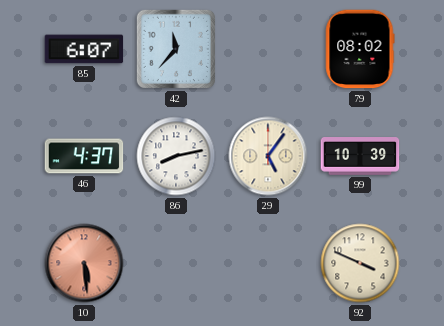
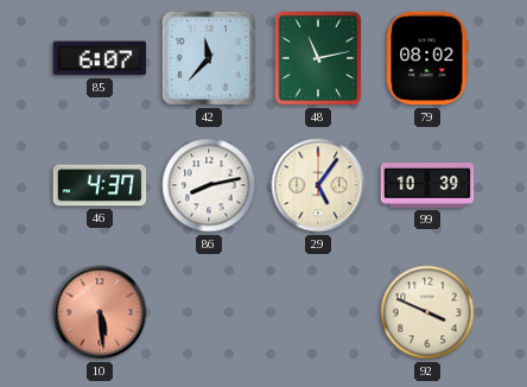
48: none -> 11:13
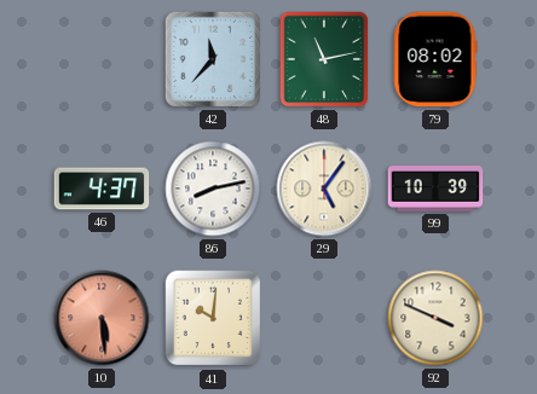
85: 6:07 -> none
41: none -> 10:01
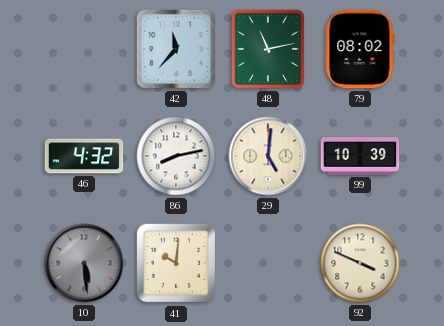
46: 4:37 -> 4:32
29: 5:06 -> 5:01
10 dial: salmon -> grey
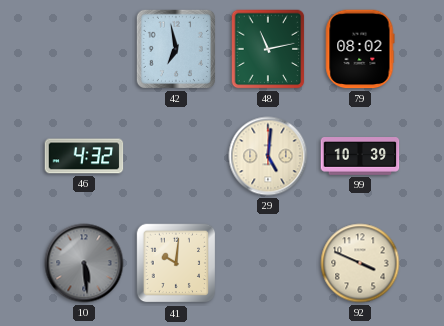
42: 11:37 -> 6:58
86: 8:13 -> none
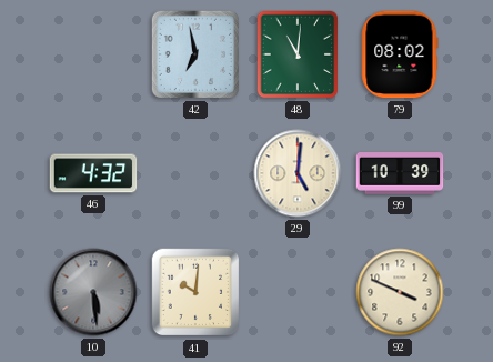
48: 11:13 -> 11:01
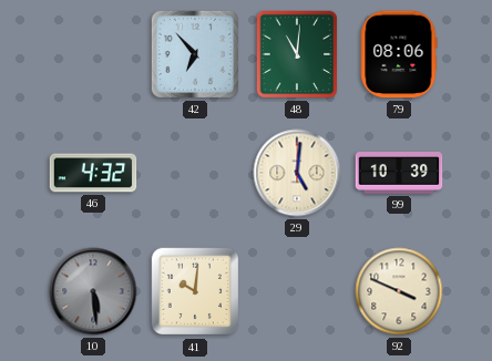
42: 6:58 -> 6:53
79: 08:02 -> 08:06
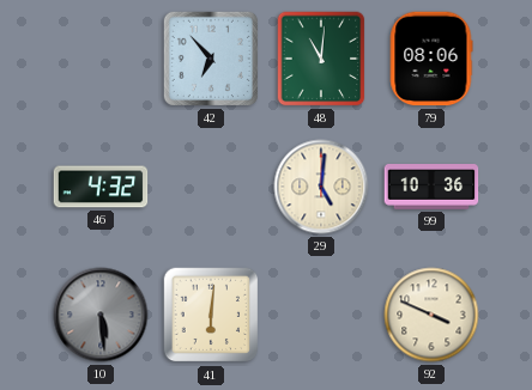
99: 10:39 -> 10:36
41: 10:01 -> 6:01
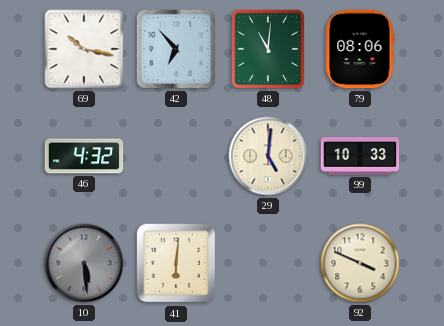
69: none -> 10:17
99: 10:36 -> 10:33
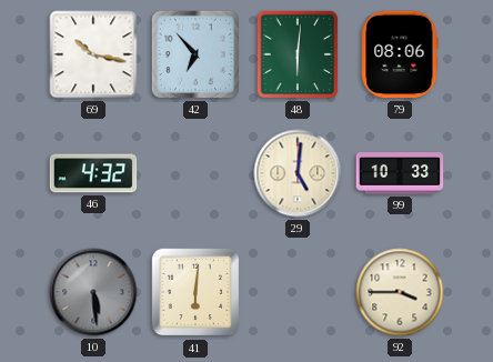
48: 11:01 -> 6:01
92: 3:49 -> 3:45
